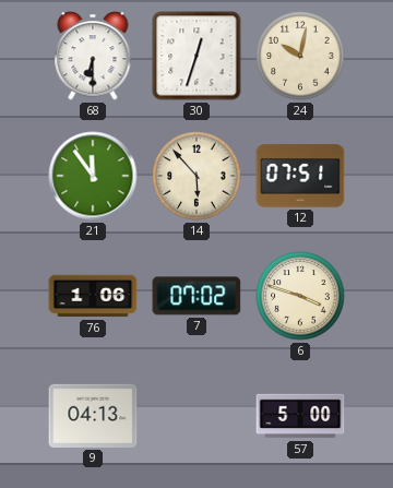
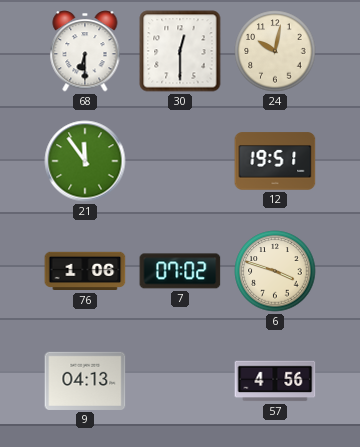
30: 12:33 -> 12:30
14: 5:53 -> none
12: 07:51 -> 19:51
57: 5:00 -> 4:56
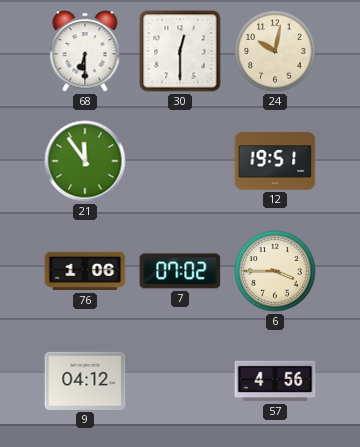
6: 3:48 -> 3:45
9: 04:13 -> 04:12
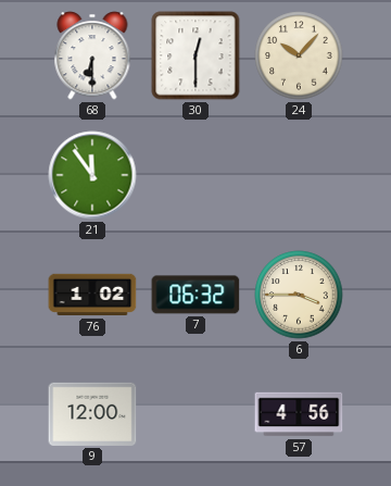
24: 10:02 -> 10:07
12: 19:51 -> none
76: 1:06 -> 1:02
7: 07:02 -> 06:32
9: 04:12 -> 12:00
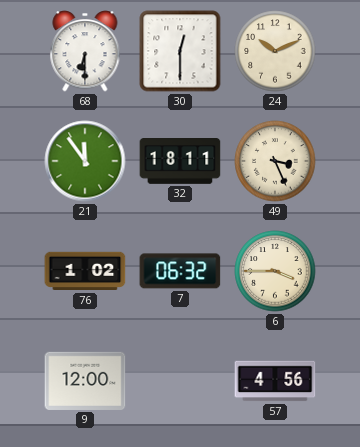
24: 10:07 -> 10:11
32: none -> 18:11
49: none -> 3:26
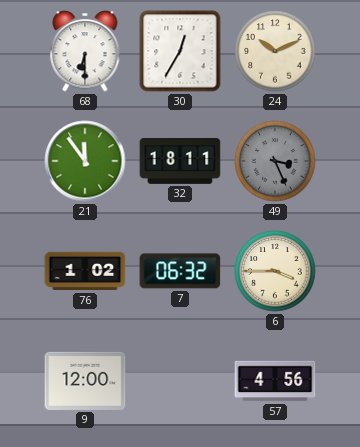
30: 12:30 -> 12:35
49 dial: cream -> grey
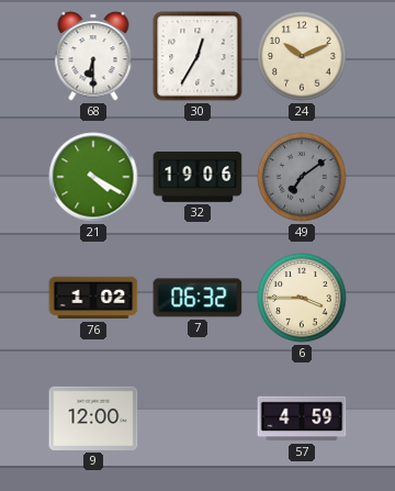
21: 11:54 -> 4:20
32: 18:11 -> 19:06
49: 3:26 -> 7:09
57: 4:56 -> 4:59
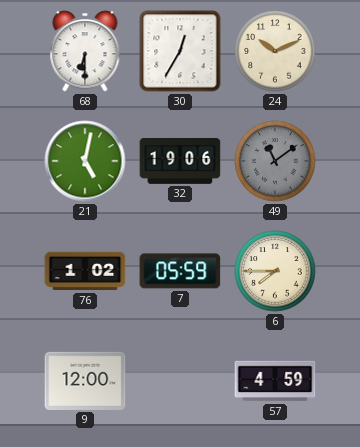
21: 4:20 -> 5:02
49: 7:09 -> 11:09
7: 06:32 -> 05:59
6: 3:45 -> 7:45
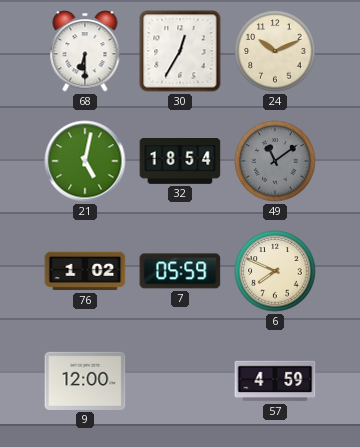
32: 19:06 -> 18:54
6: 7:45 -> 7:49
